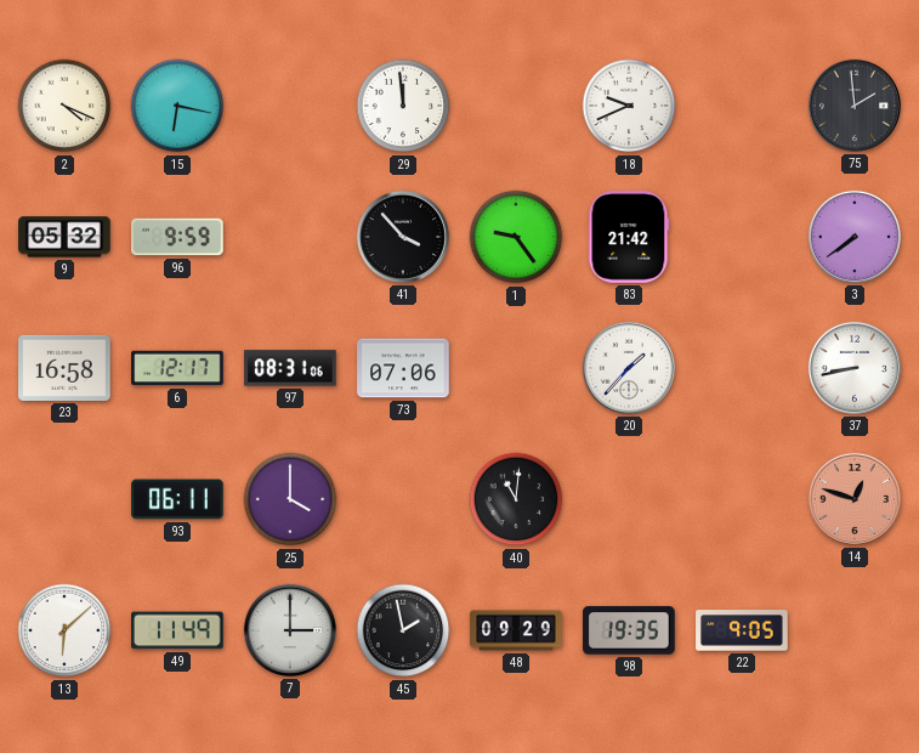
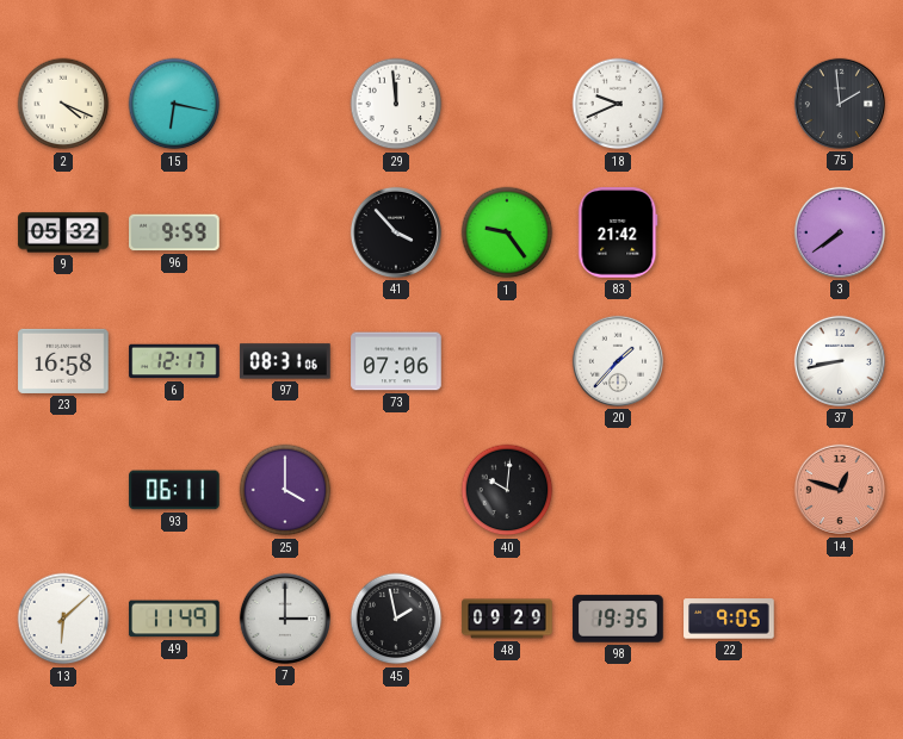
40: 11:01 -> 10:01
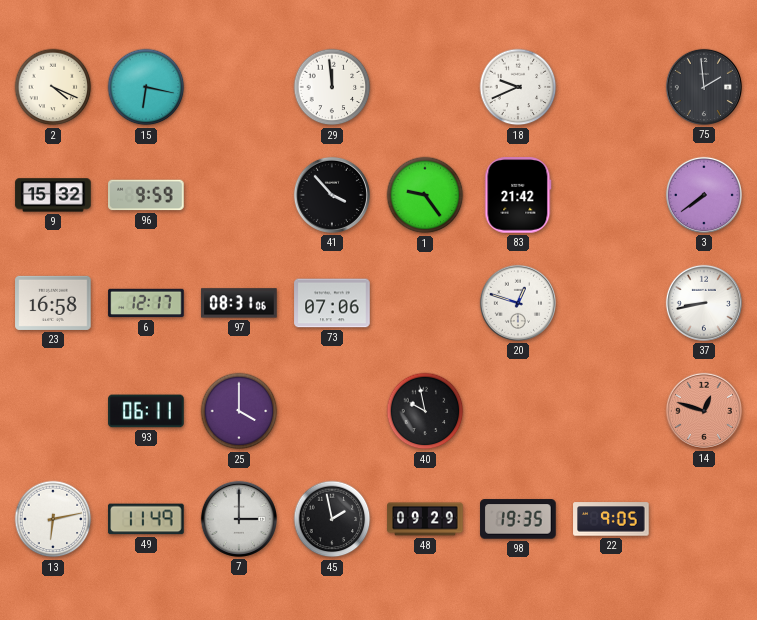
9: 05:32 -> 15:32
20: 1:37 -> 12:48
40: 10:01 -> 9:58
13: 6:08 -> 6:13
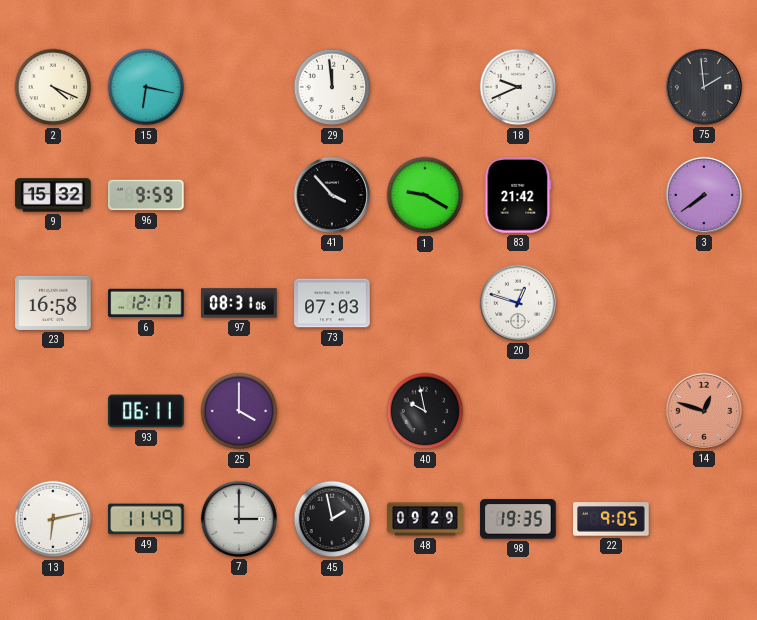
1: 9:24 -> 9:20
73: 07:06 -> 07:03
37: 8:43 -> none
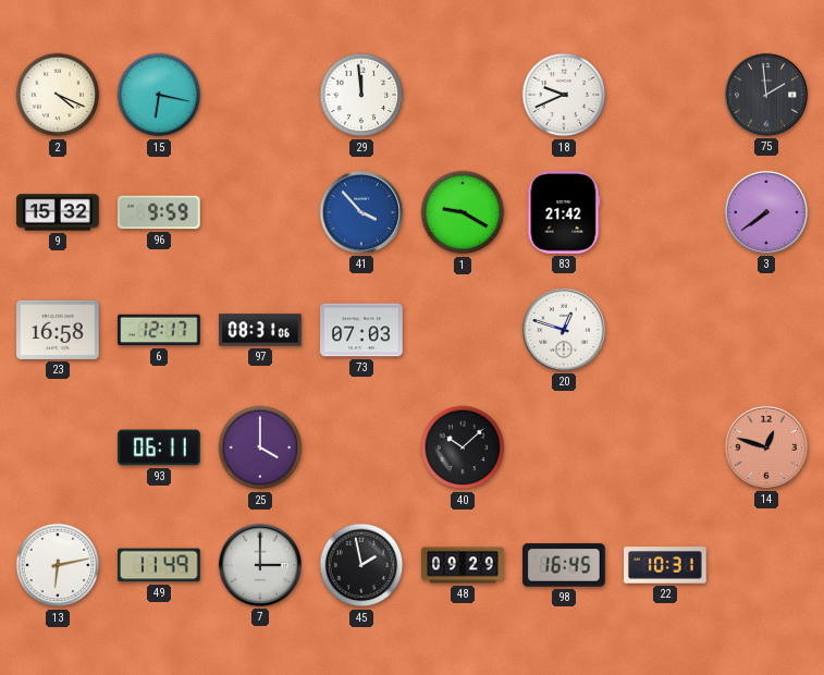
41 dial: black -> blue
40: 9:58 -> 10:08
98: 19:35 -> 16:45
22: 9:05 -> 10:31
